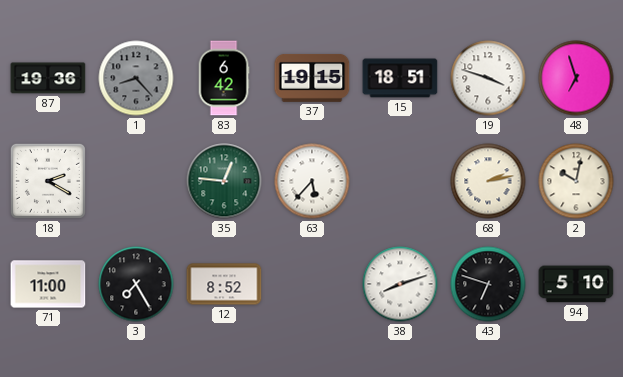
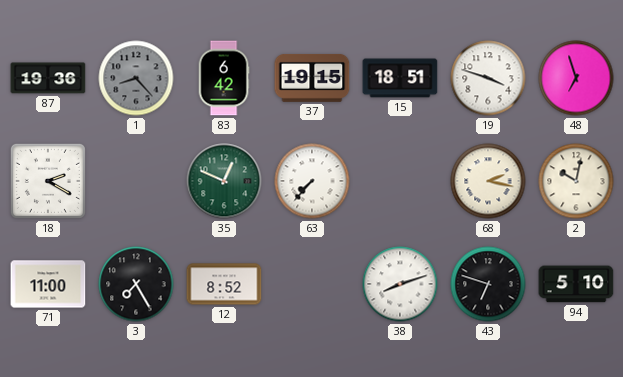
35: 12:46 -> 12:49
63: 5:37 -> 7:37
68: 2:13 -> 2:17
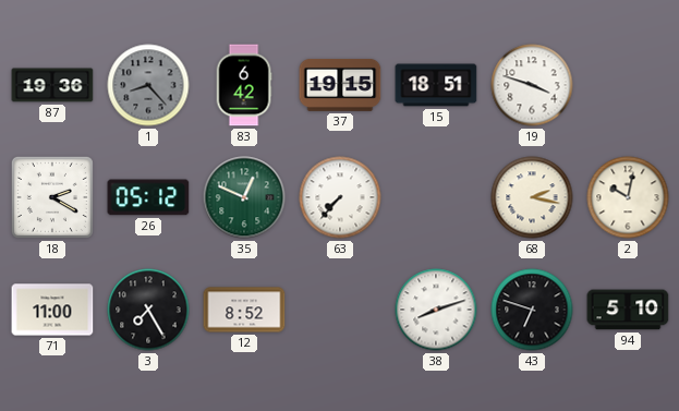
48: 6:57 -> none
26: none -> 05:12
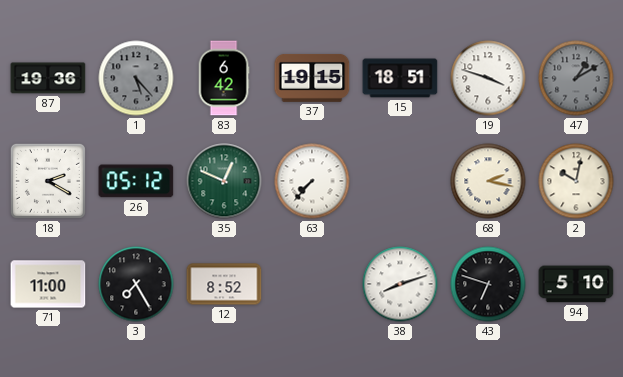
1: 8:23 -> 5:23
47: none -> 1:10
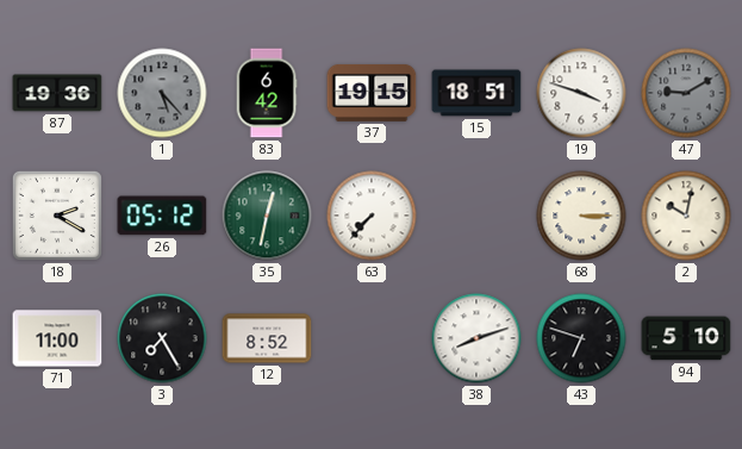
47: 1:10 -> 9:10
35: 12:49 -> 12:32
68: 2:17 -> 3:15
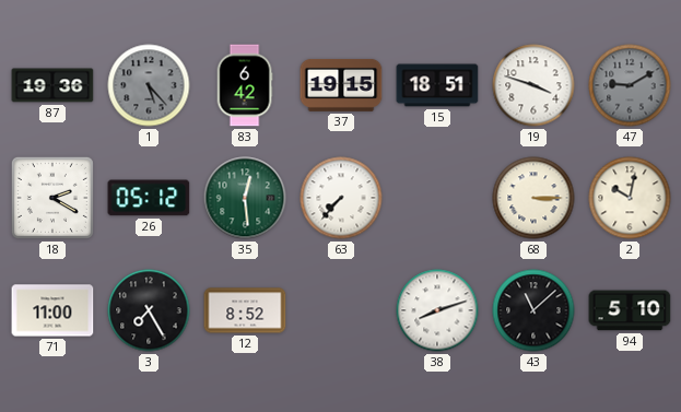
35: 12:32 -> 12:29
43: 6:48 -> 11:08
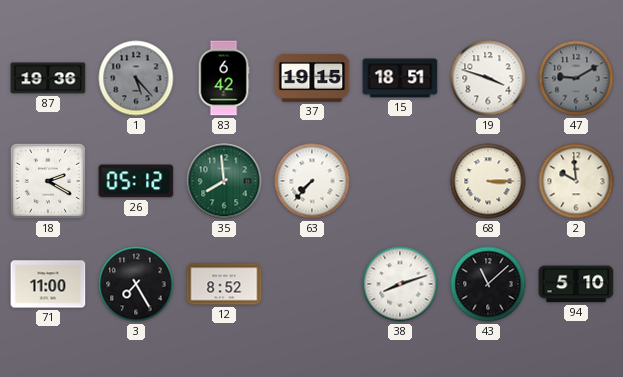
35: 12:29 -> 7:59
2: 10:02 -> 9:59
